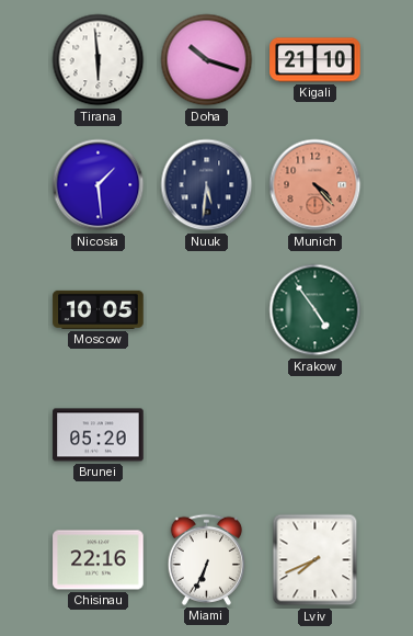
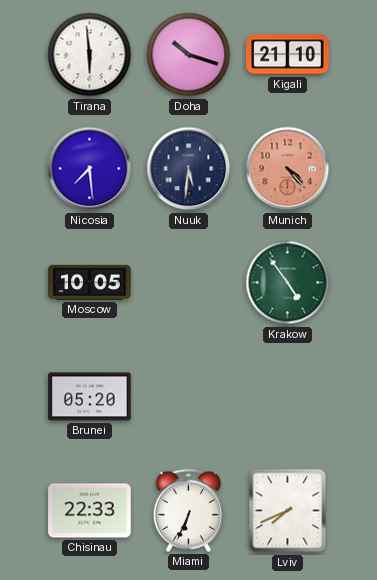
Nicosia: 1:29 -> 7:29
Chisinau: 22:16 -> 22:33
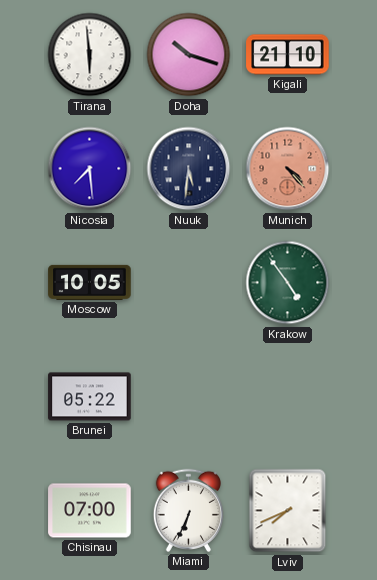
Brunei: 05:20 -> 05:22
Chisinau: 22:33 -> 07:00
